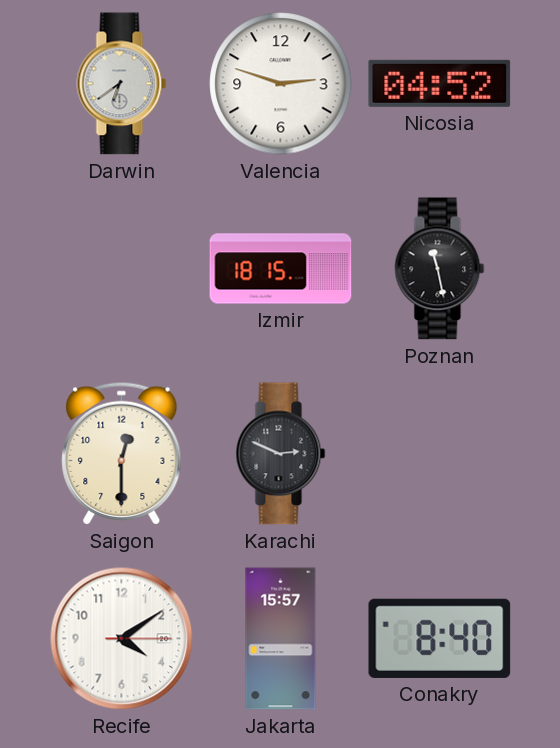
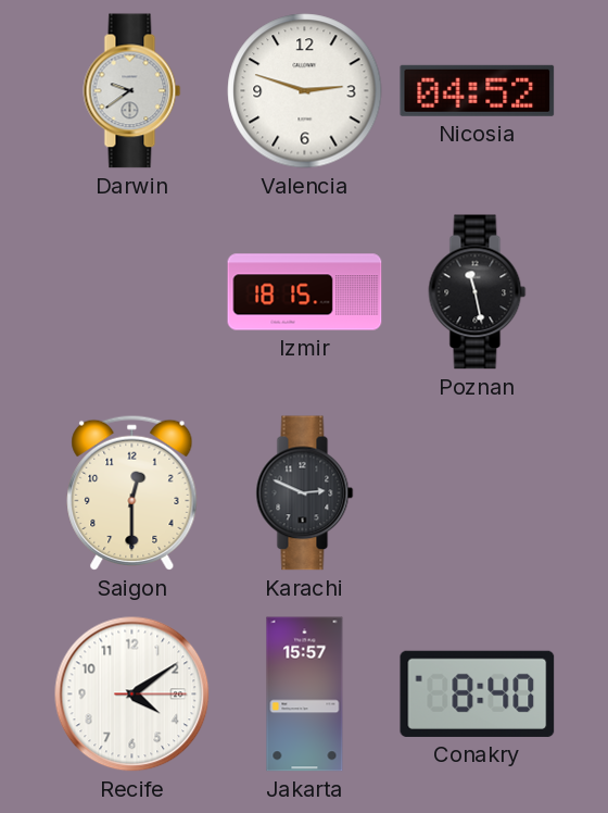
Darwin: 6:39 -> 9:39
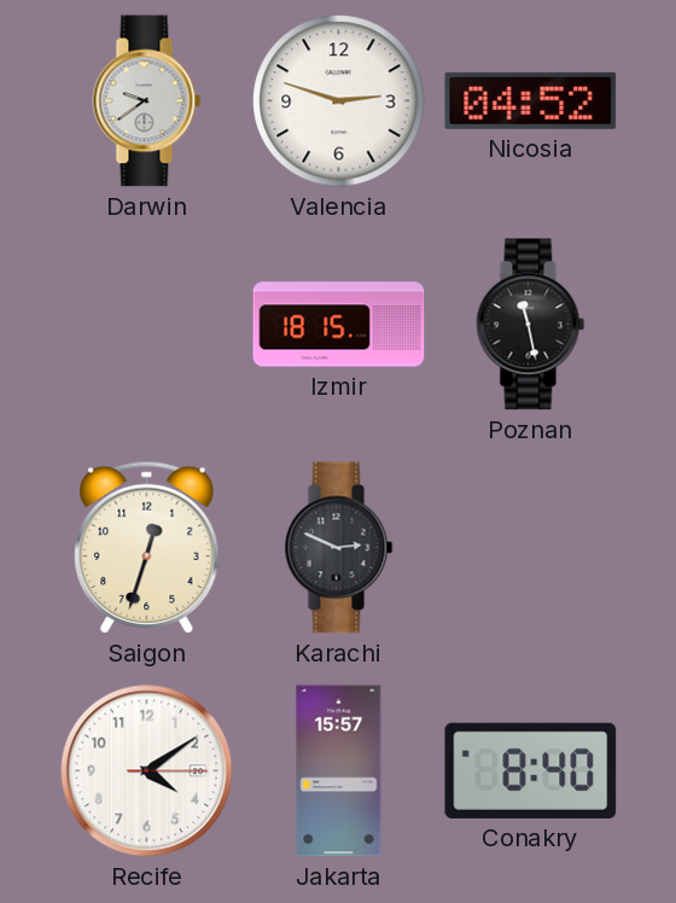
Saigon: 12:30 -> 12:33
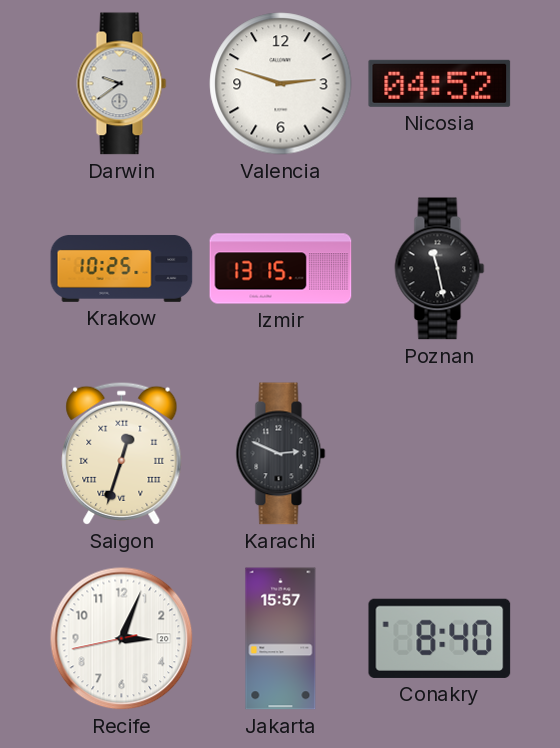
Krakow: none -> 10:25
Izmir: 18:15 -> 13:15
Saigon numerals: Arabic -> Roman
Recife: 4:09 -> 3:03
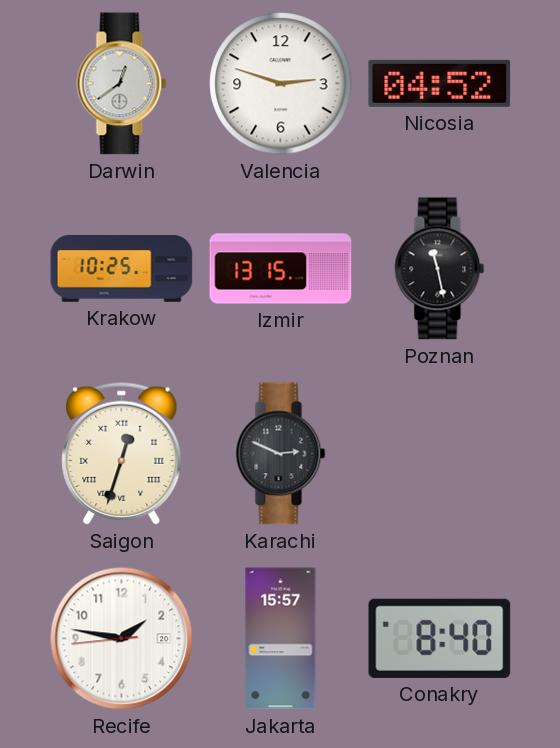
Darwin: 9:39 -> 12:39
Recife: 3:03 -> 1:46
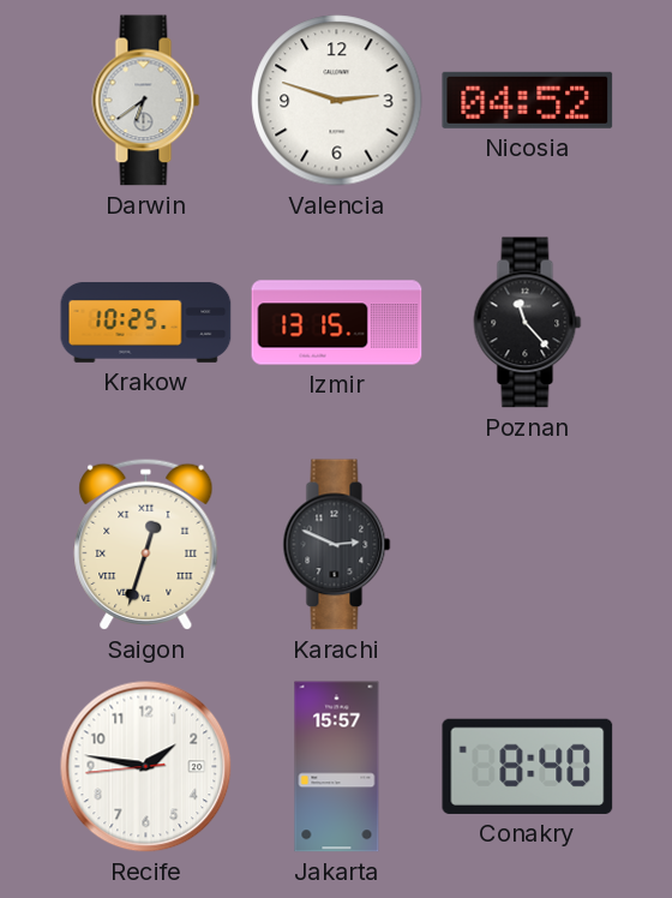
Darwin: 12:39 -> 6:39
Poznan: 11:28 -> 11:23
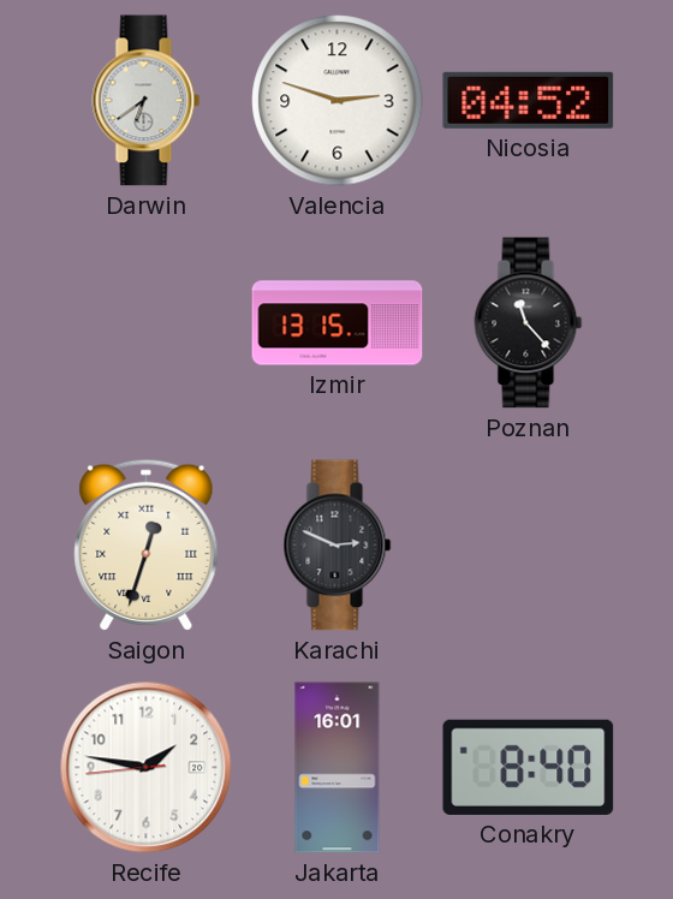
Krakow: 10:25 -> none
Jakarta: 15:57 -> 16:01
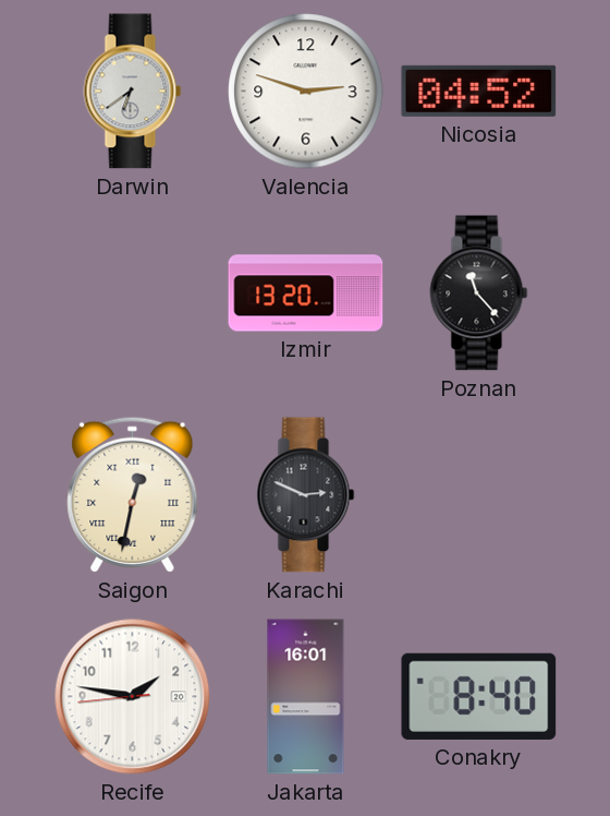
Izmir: 13:15 -> 13:20
Saigon: 12:33 -> 12:32
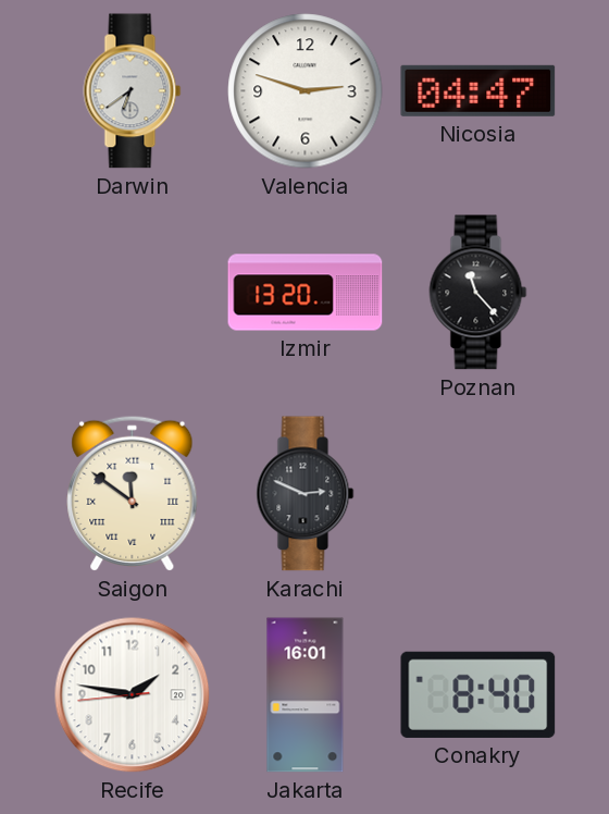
Nicosia: 04:52 -> 04:47
Saigon: 12:32 -> 11:51
